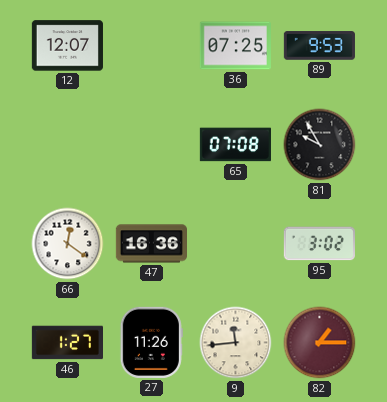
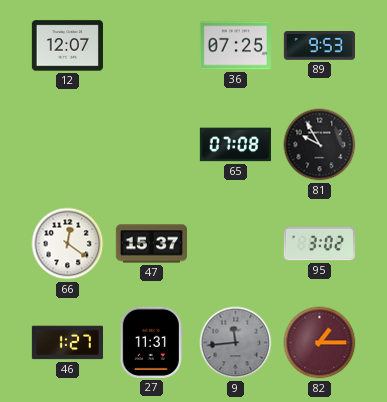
47: 16:36 -> 15:37
27: 11:26 -> 11:31
9 dial: cream -> grey
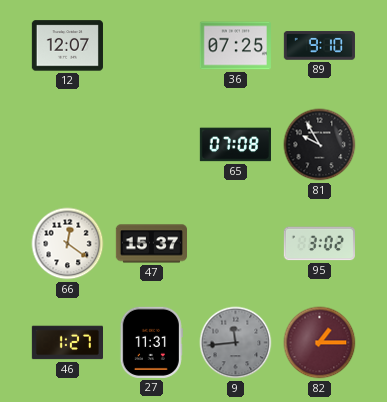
89: 9:53 -> 9:10
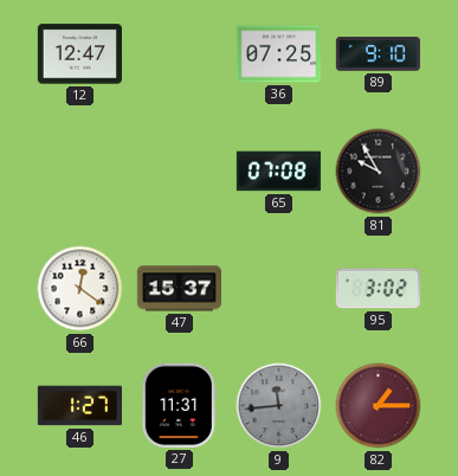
12: 12:07 -> 12:47
